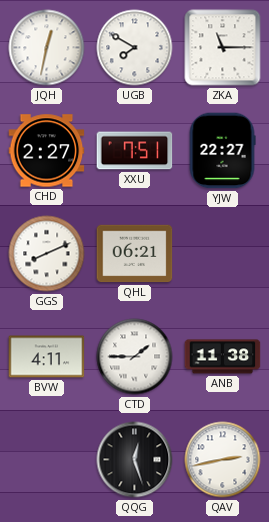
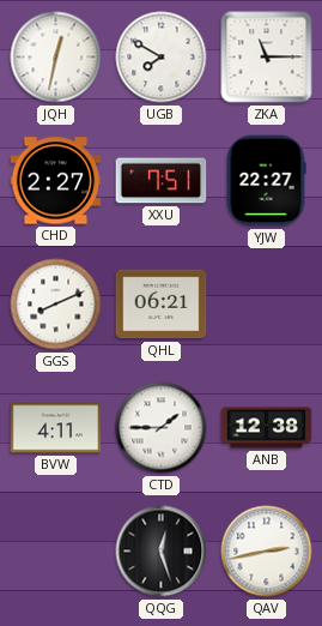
ANB: 11:38 -> 12:38
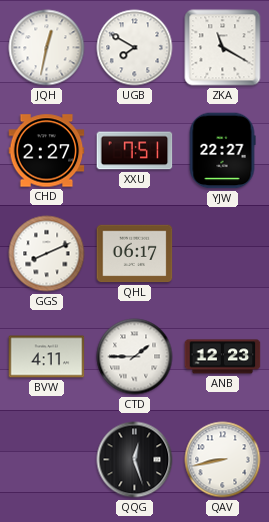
ZKA: 11:15 -> 11:20
QHL: 06:21 -> 06:17
ANB: 12:38 -> 12:23
QAV: 2:43 -> 8:43
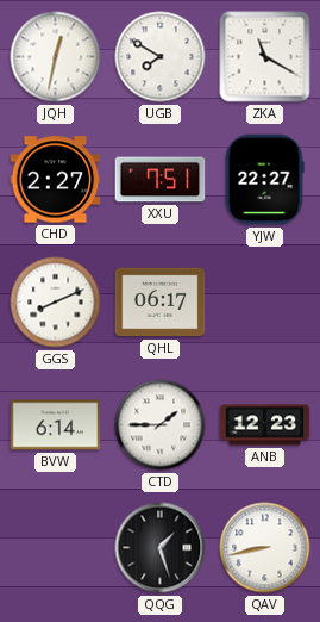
BVW: 4:11 -> 6:14
QQG: 12:27 -> 1:27
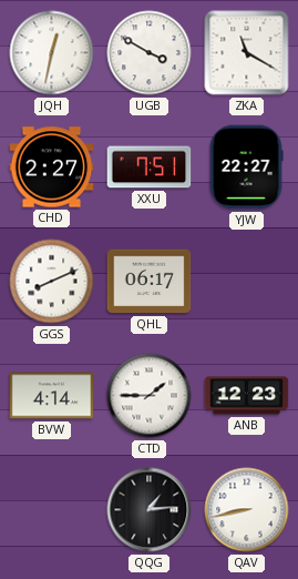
UGB: 7:50 -> 3:50
BVW: 6:14 -> 4:14
QQG: 1:27 -> 1:14
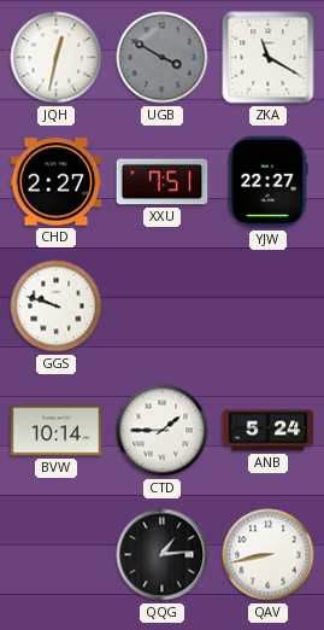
UGB dial: white -> grey
GGS: 8:11 -> 9:48
QHL: 06:17 -> none
BVW: 4:14 -> 10:14
ANB: 12:23 -> 5:24
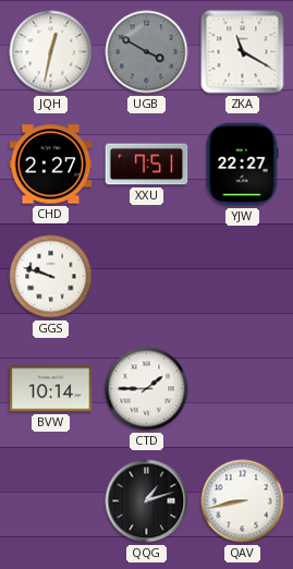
ANB: 5:24 -> none
QQG: 1:14 -> 1:12
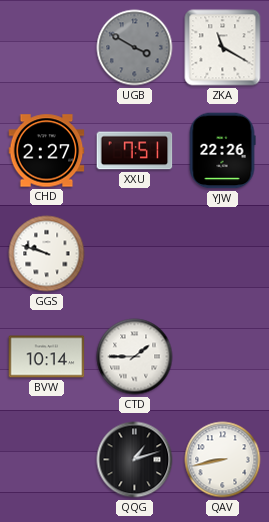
JQH: 12:32 -> none
YJW: 22:27 -> 22:26
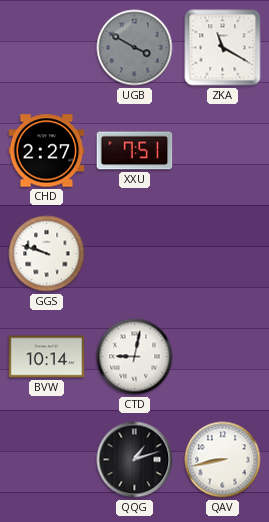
YJW: 22:26 -> none
CTD: 1:45 -> 9:02
